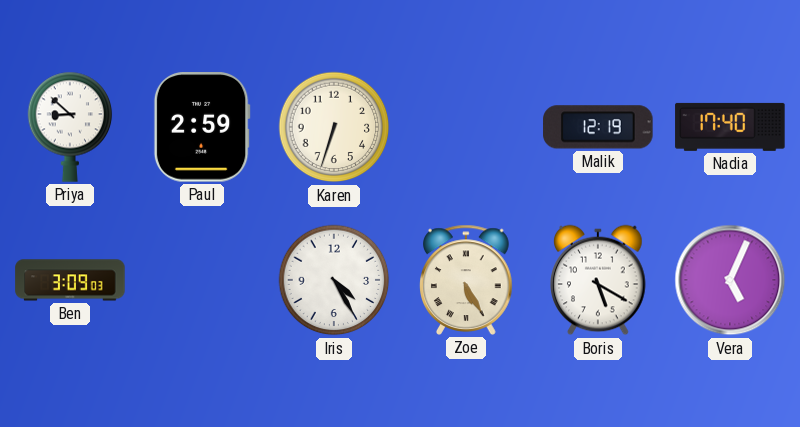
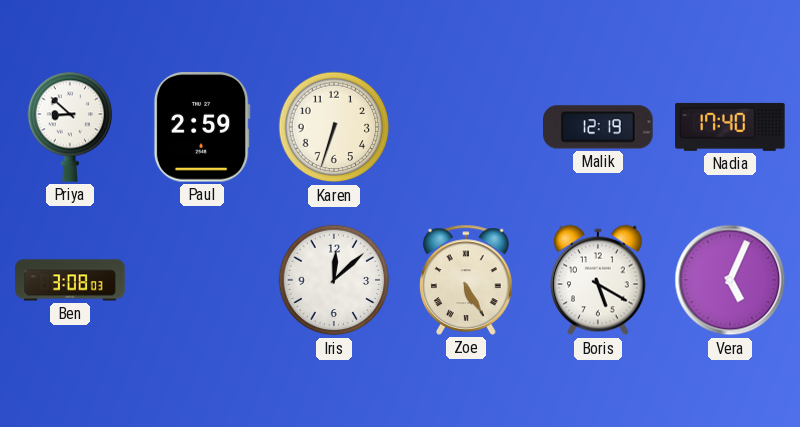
Ben: 3:09 -> 3:08
Iris: 4:25 -> 12:08
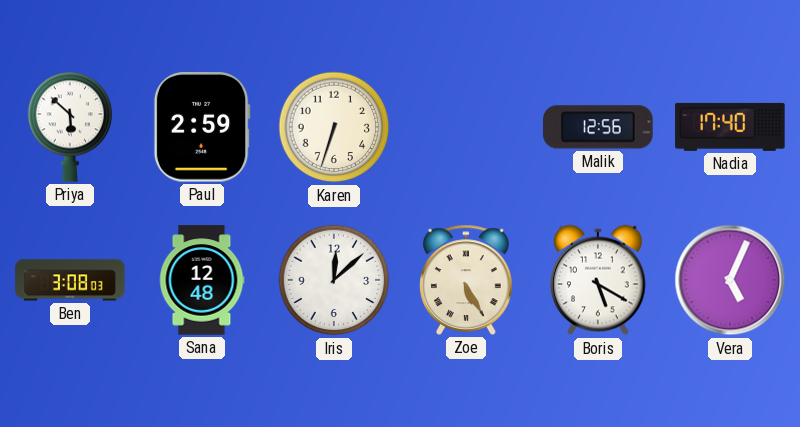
Priya: 8:52 -> 5:52
Malik: 12:19 -> 12:56
Sana: none -> 12:48
